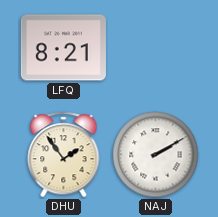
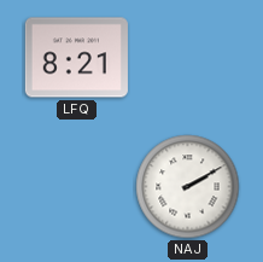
DHU: 1:54 -> none
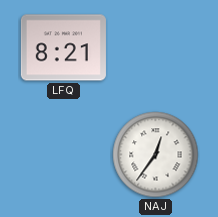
NAJ: 2:10 -> 12:36
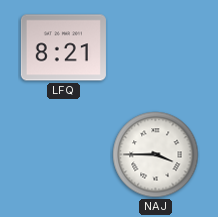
NAJ: 12:36 -> 3:45
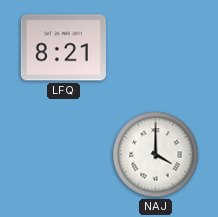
NAJ: 3:45 -> 4:00
